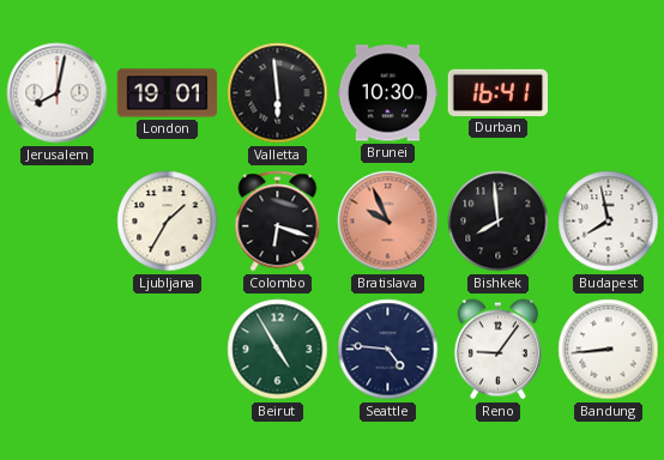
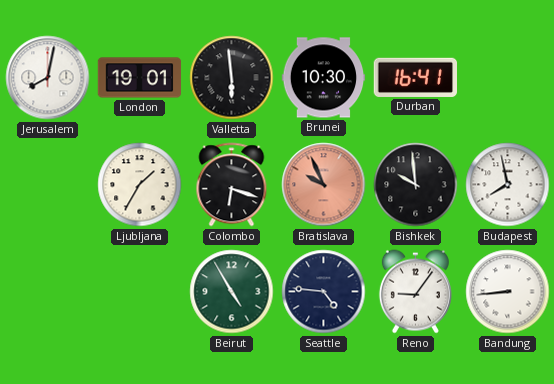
Bishkek: 7:59 -> 9:59
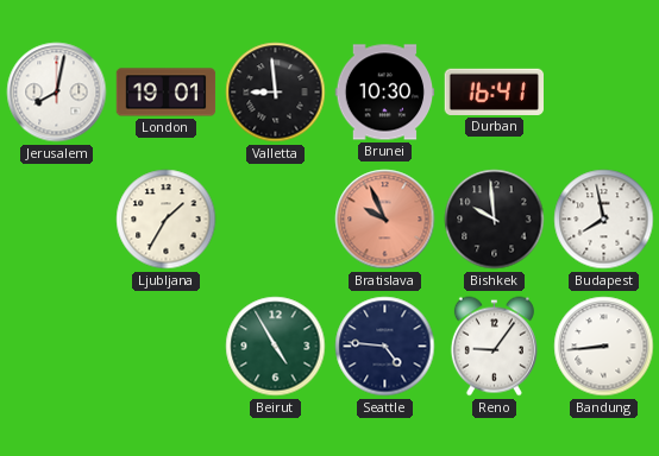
Valletta: 5:59 -> 8:59
Colombo: 6:18 -> none
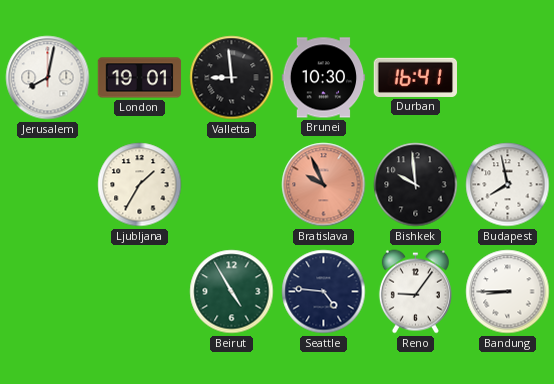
Bandung: 8:44 -> 8:45
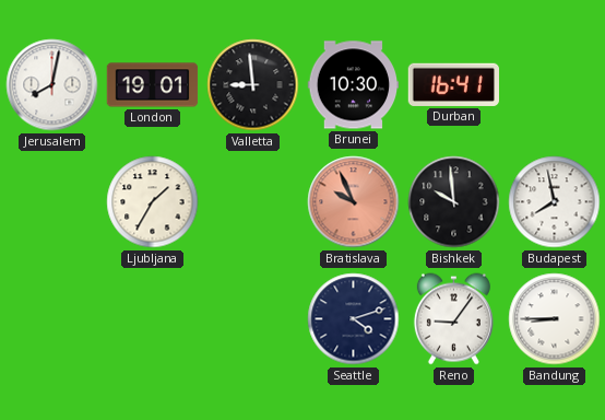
Beirut: 4:55 -> none
Seattle: 4:46 -> 4:12
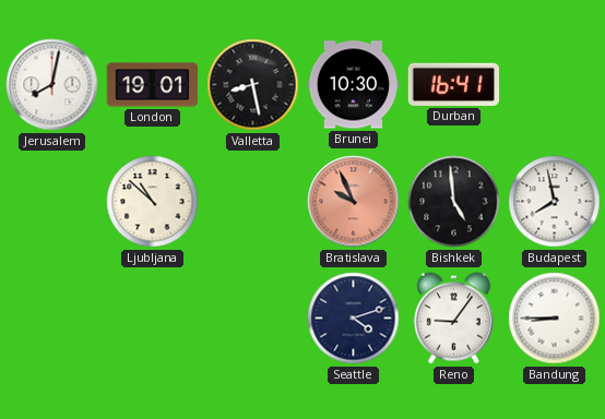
Valletta: 8:59 -> 8:28
Ljubljana: 1:35 -> 10:52
Bishkek: 9:59 -> 4:59
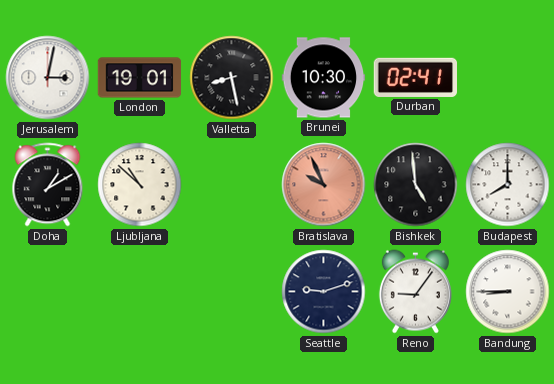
Jerusalem: 8:02 -> 3:02
Durban: 16:41 -> 02:41
Doha: none -> 1:10
Budapest: 7:58 -> 8:00
Seattle: 4:12 -> 9:12
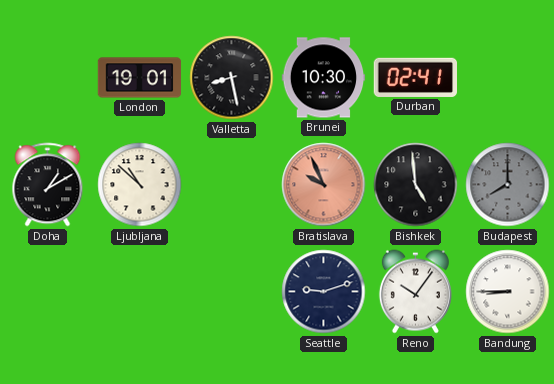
Jerusalem: 3:02 -> none
Budapest dial: white -> grey
Reno: 9:06 -> 10:06
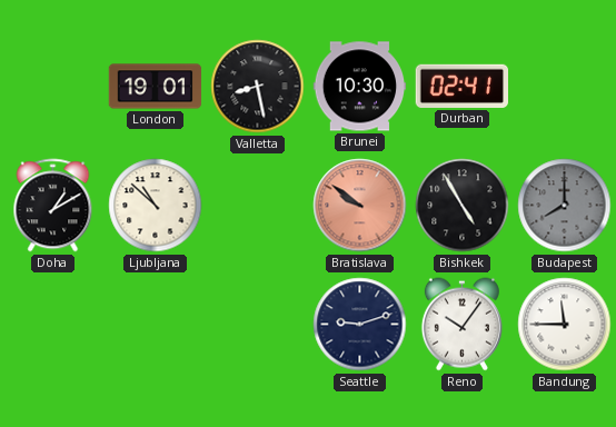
Bratislava: 9:56 -> 9:51
Bishkek: 4:59 -> 4:55
Bandung: 8:45 -> 11:45
